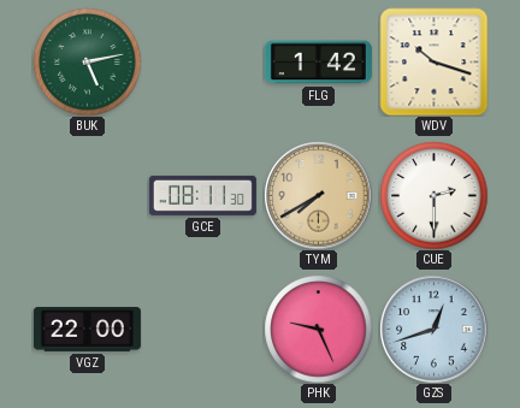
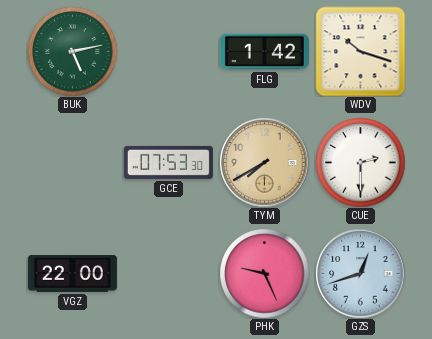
GCE: 08:11 -> 07:53
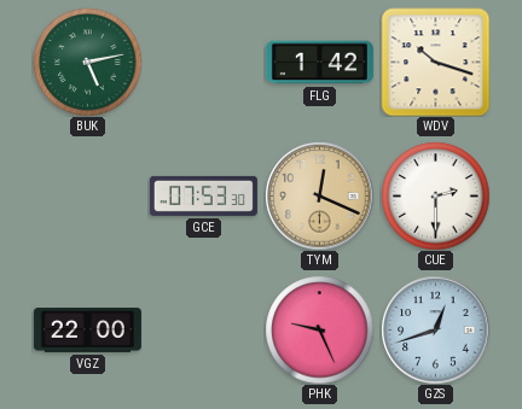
TYM: 7:40 -> 12:19
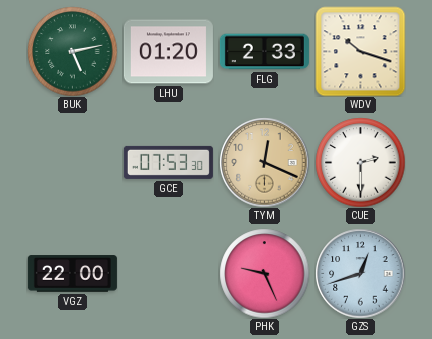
LHU: none -> 01:20
FLG: 1:42 -> 2:33
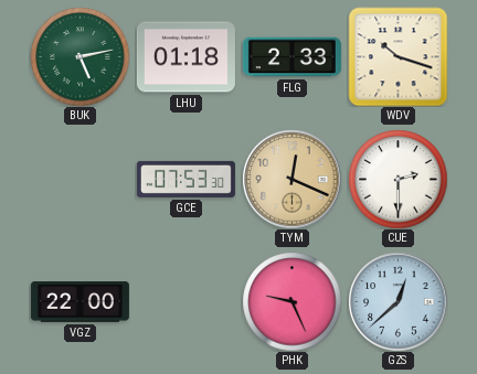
LHU: 01:20 -> 01:18
GZS: 12:42 -> 12:38
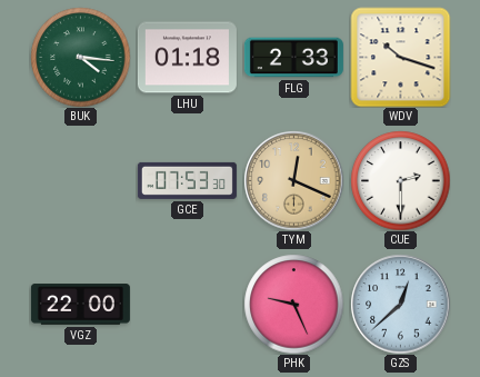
BUK: 5:13 -> 4:16
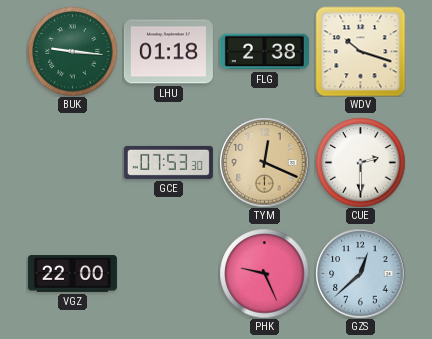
BUK: 4:16 -> 9:16
FLG: 2:33 -> 2:38
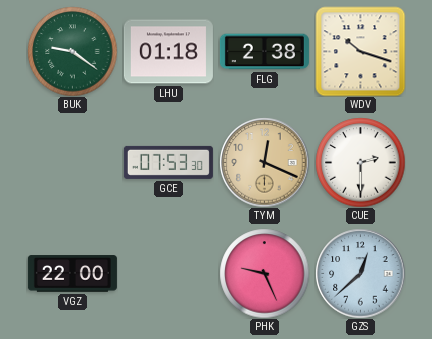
BUK: 9:16 -> 9:21
